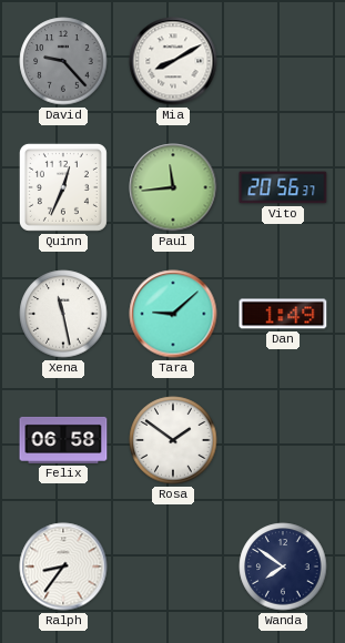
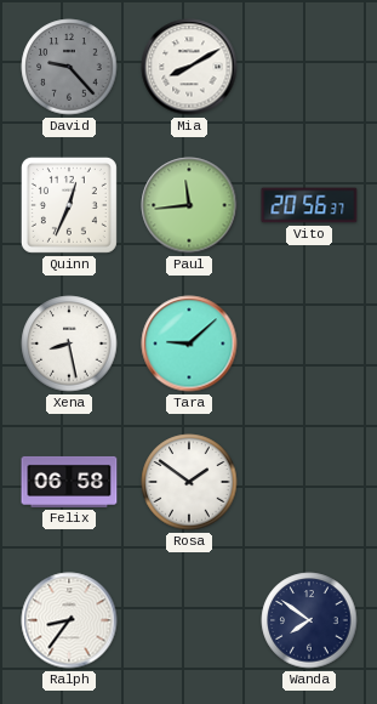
Xena: 11:28 -> 8:28
Dan: 1:49 -> none
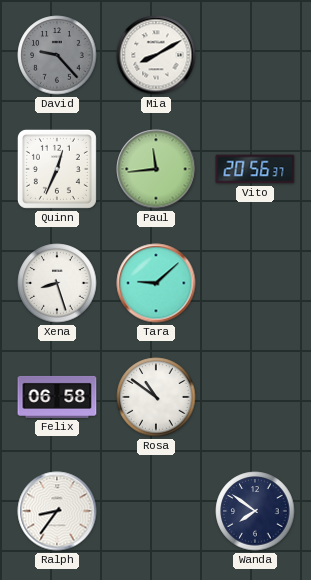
Xena: 8:28 -> 8:27
Rosa: 1:51 -> 10:51
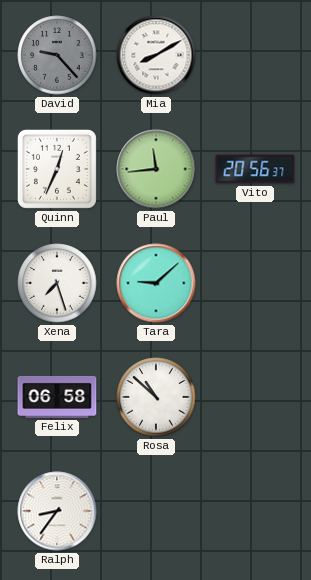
Xena: 8:27 -> 7:27
Rosa: 10:51 -> 10:52
Wanda: 7:51 -> none
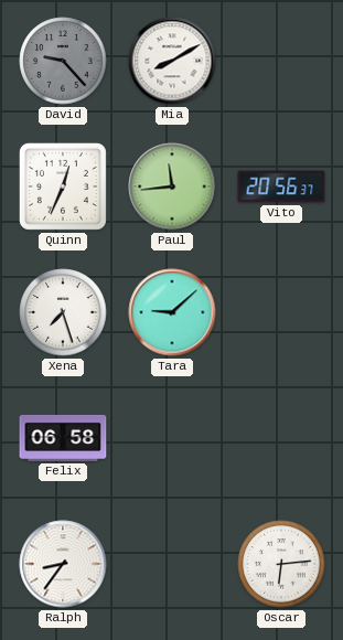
Rosa: 10:52 -> none
Oscar: none -> 6:14
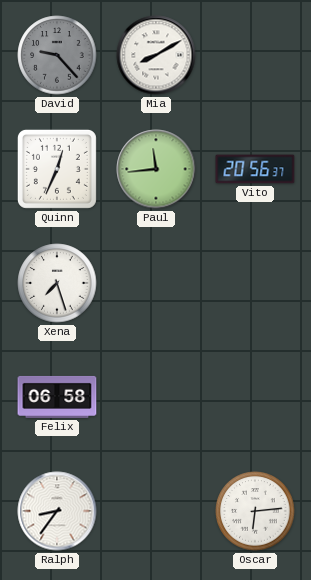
Tara: 9:08 -> none
